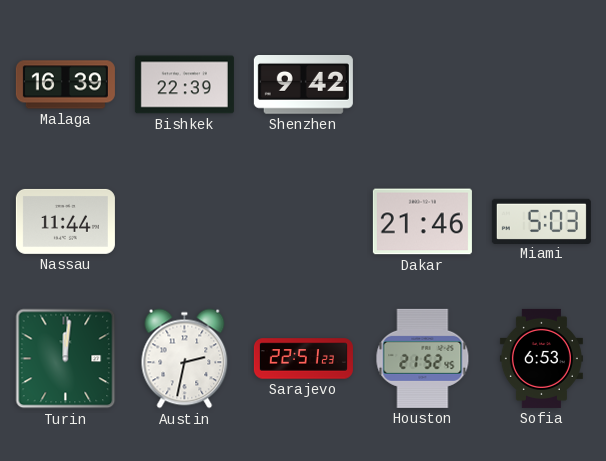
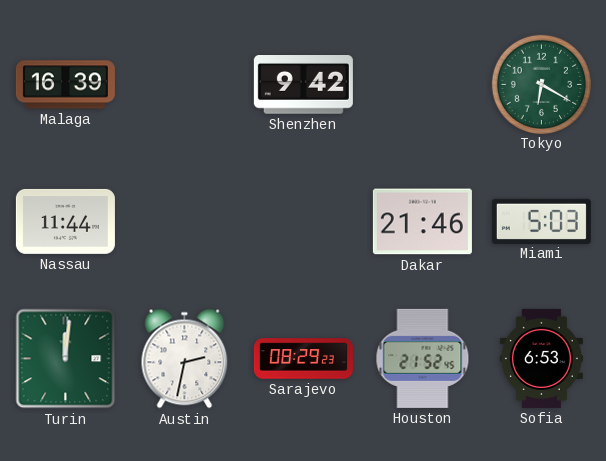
Bishkek: 22:39 -> none
Tokyo: none -> 6:20
Sarajevo: 22:51 -> 08:29
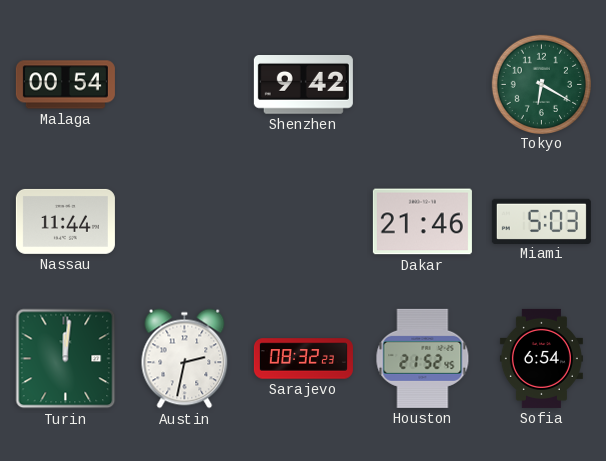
Malaga: 16:39 -> 00:54
Sarajevo: 08:29 -> 08:32
Sofia: 6:53 -> 6:54
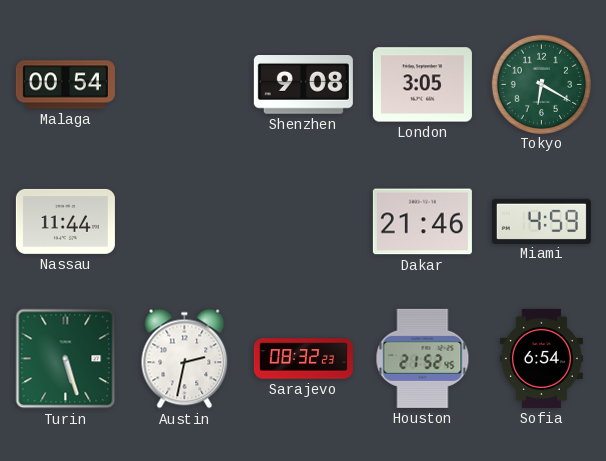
Shenzhen: 9:42 -> 9:08
London: none -> 3:05
Miami: 5:03 -> 4:59
Turin: 12:01 -> 5:27
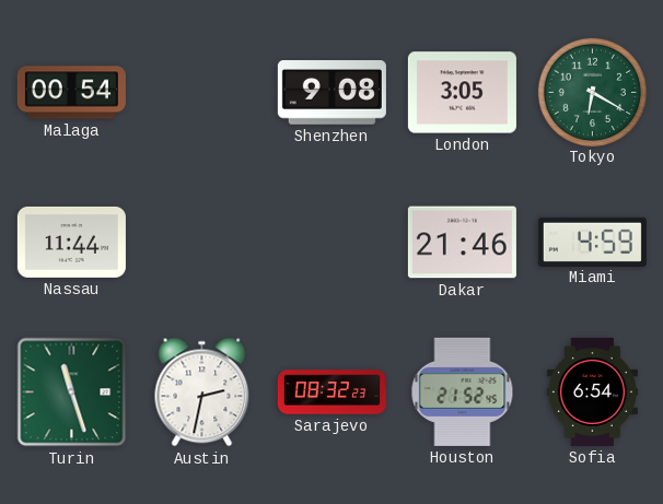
Turin: 5:27 -> 11:27
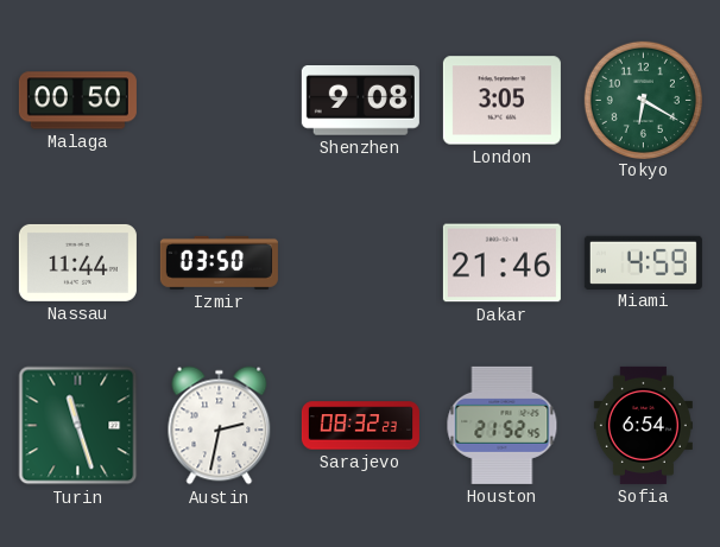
Malaga: 00:54 -> 00:50
Izmir: none -> 03:50
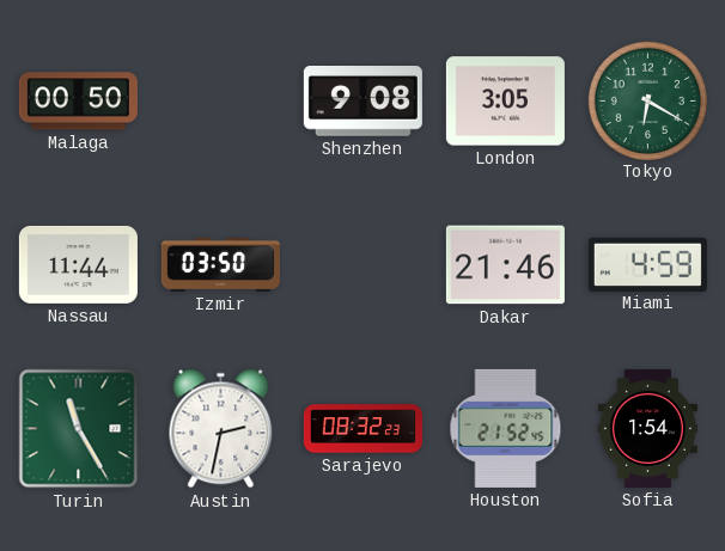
Turin: 11:27 -> 11:25
Sofia: 6:54 -> 1:54
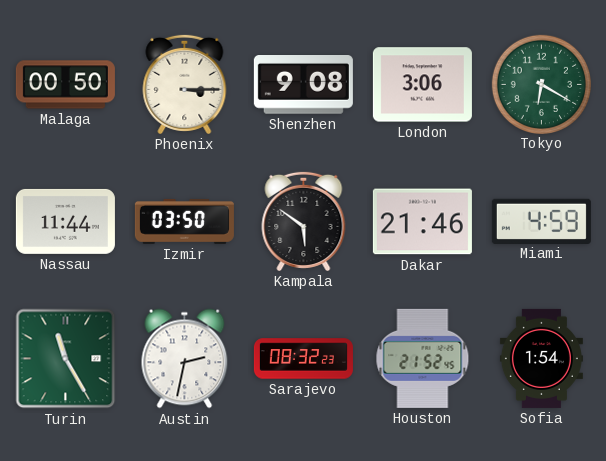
Phoenix: none -> 3:15
London: 3:05 -> 3:06
Kampala: none -> 5:51
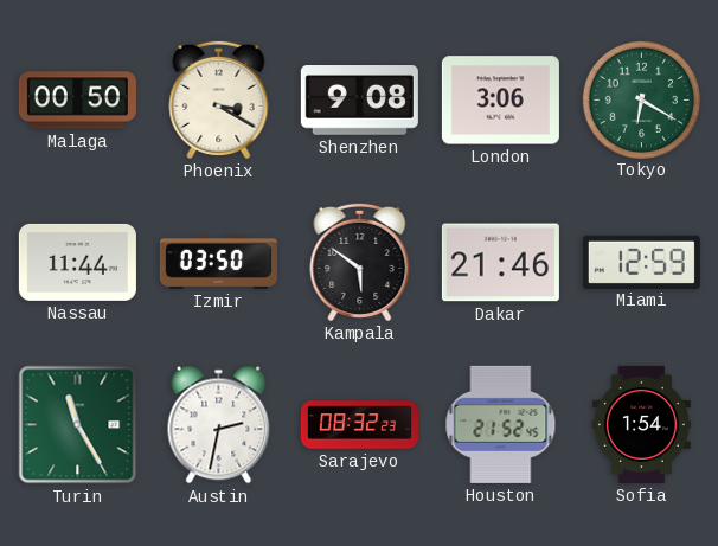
Phoenix: 3:15 -> 3:20
Miami: 4:59 -> 12:59
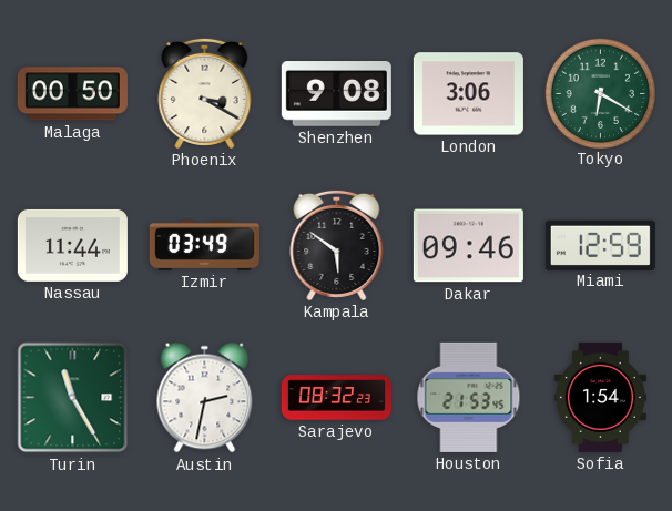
Izmir: 03:50 -> 03:49
Dakar: 21:46 -> 09:46
Houston: 21:52 -> 21:53
